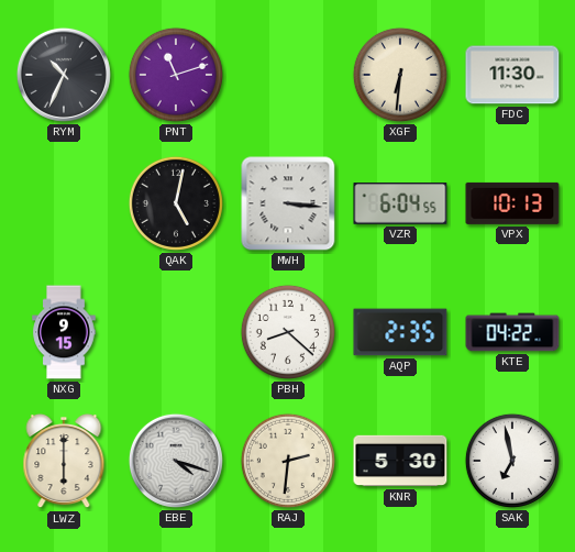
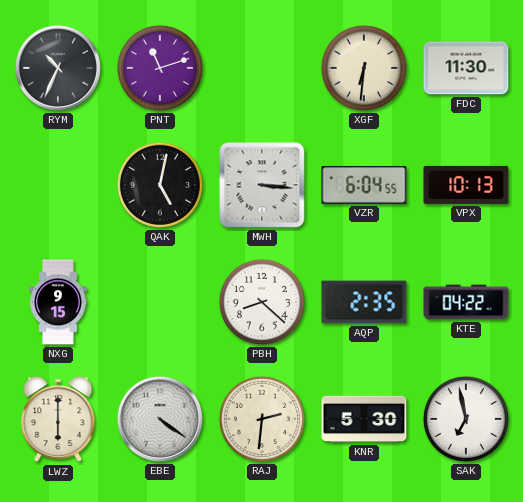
EBE: 4:18 -> 4:21
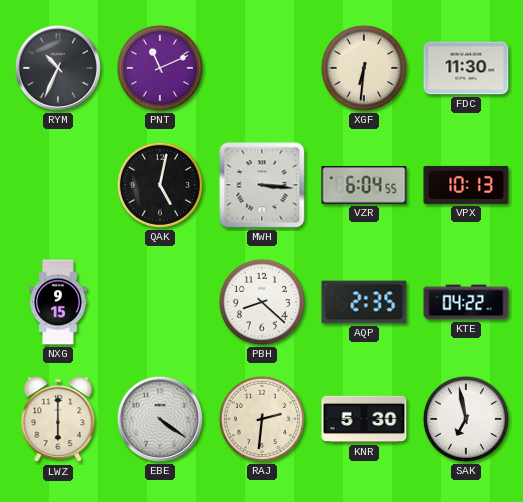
PNT: 11:12 -> 11:11
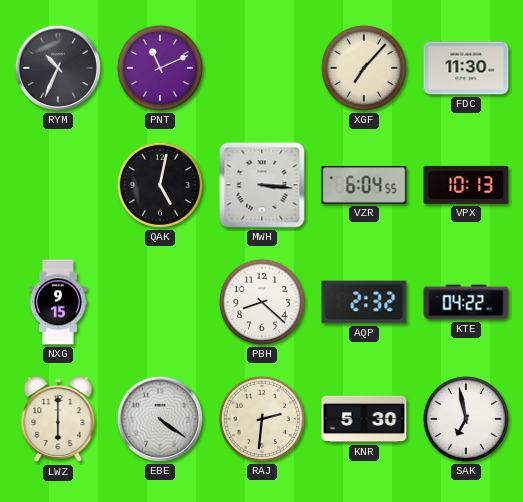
XGF: 6:31 -> 7:07
AQP: 2:35 -> 2:32
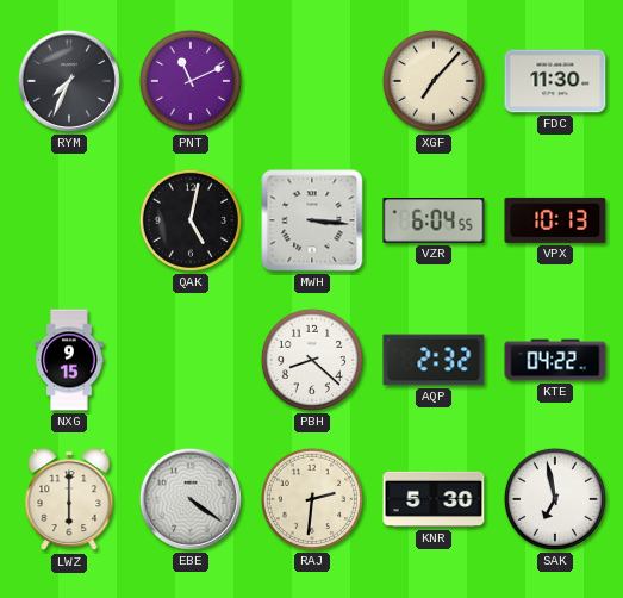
RYM: 10:34 -> 7:34
